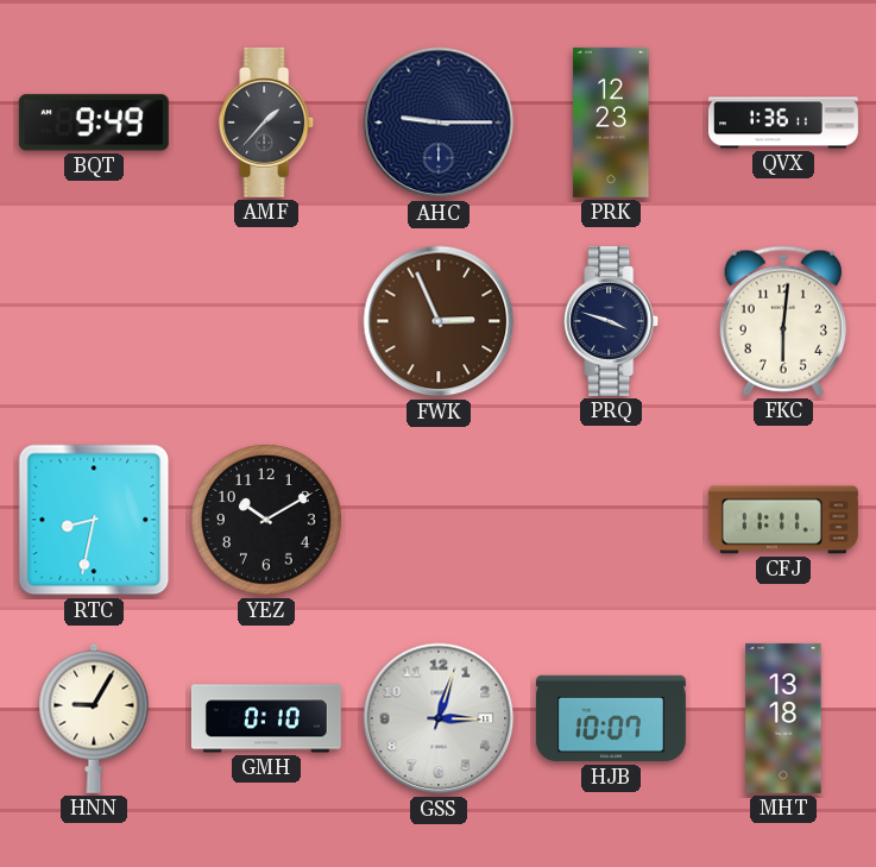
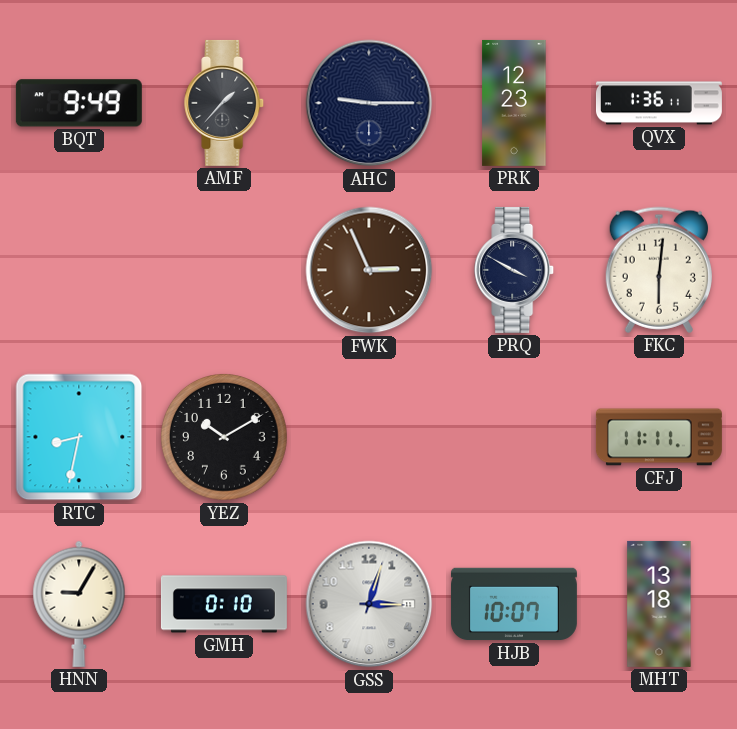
PRQ: 3:48 -> 3:50
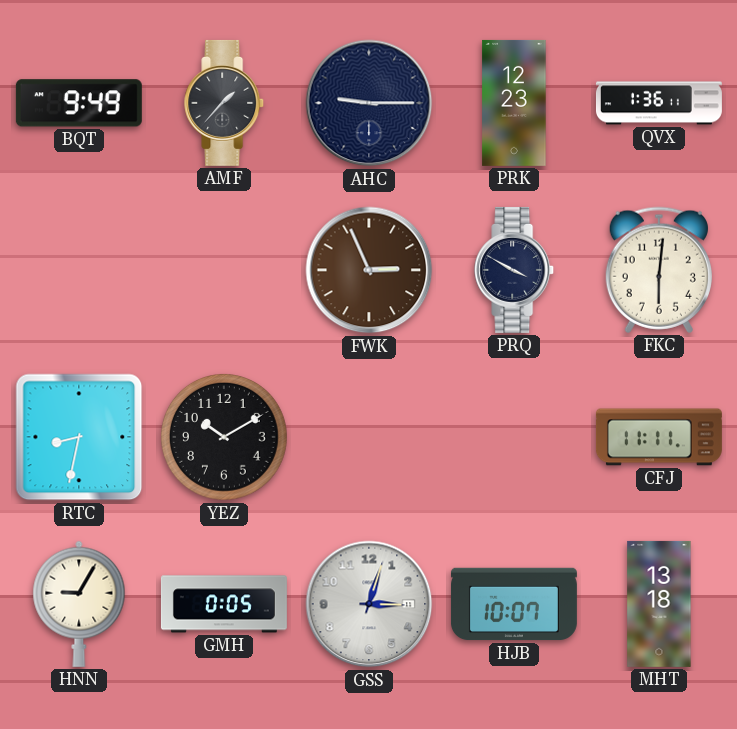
GMH: 0:10 -> 0:05
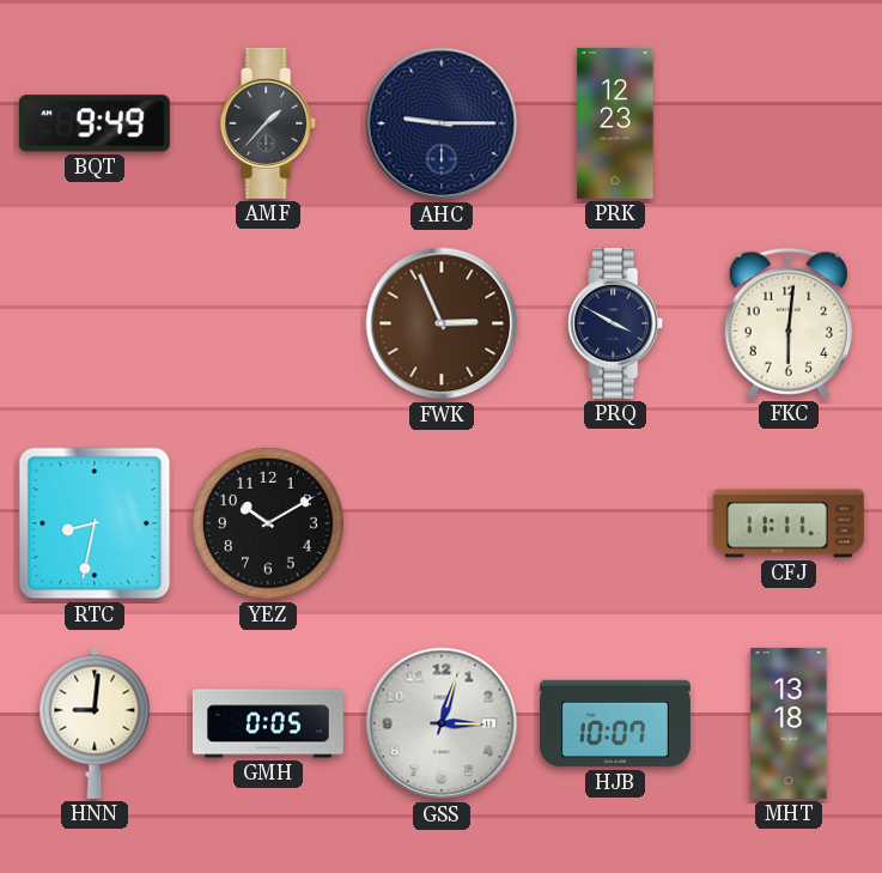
QVX: 1:36 -> none
HNN: 9:05 -> 9:01
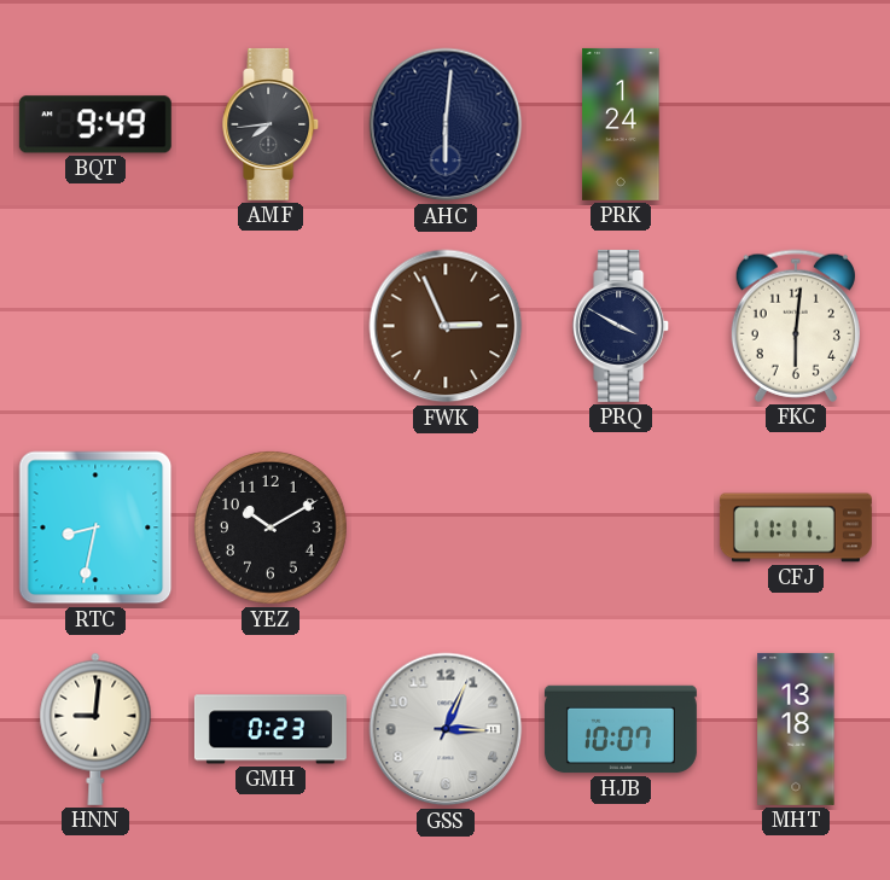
AMF: 1:37 -> 7:44
AHC: 9:15 -> 6:01
PRK: 12:23 -> 1:24
GMH: 0:05 -> 0:23
GSS: 3:03 -> 3:04
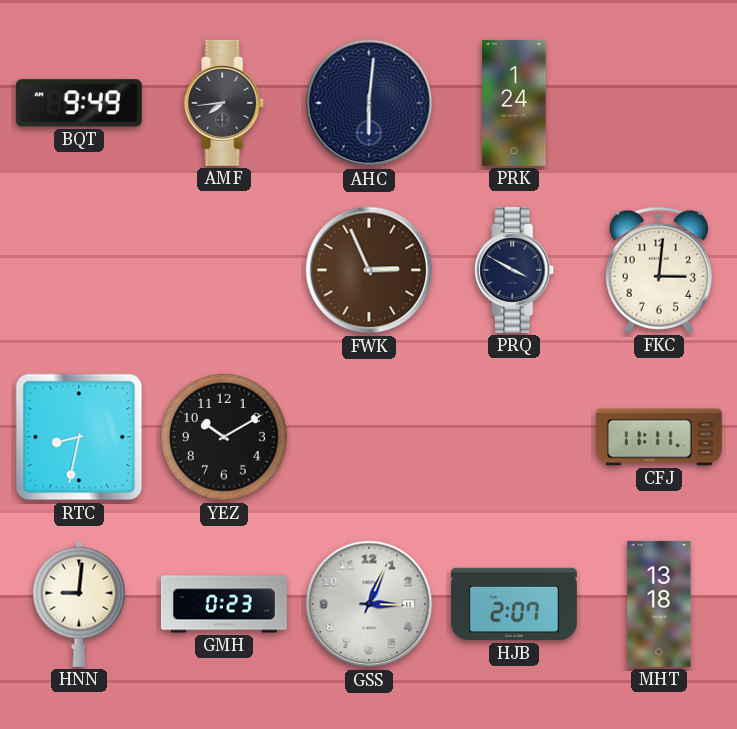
FKC: 6:01 -> 3:01
HJB: 10:07 -> 2:07
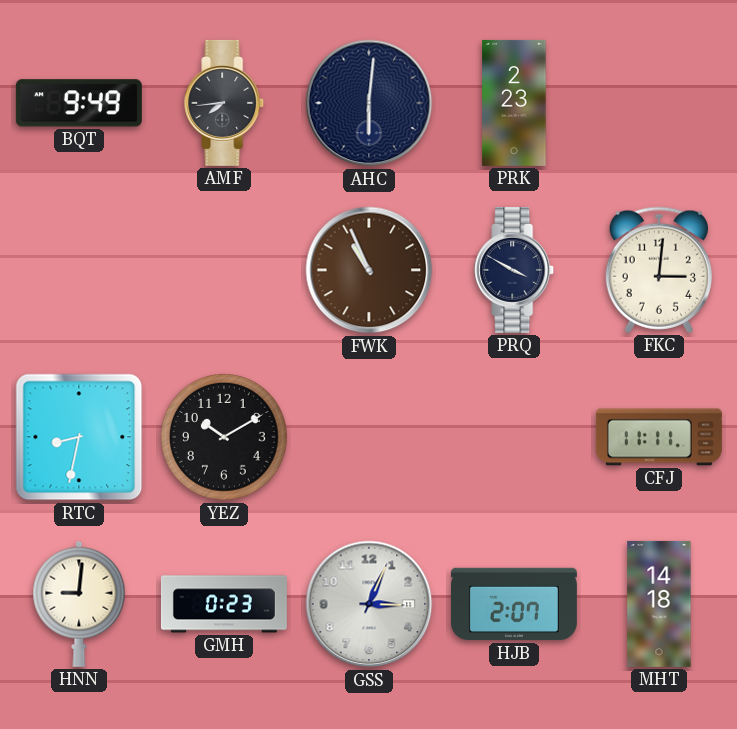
PRK: 1:24 -> 2:23
FWK: 2:56 -> 10:56
MHT: 13:18 -> 14:18
